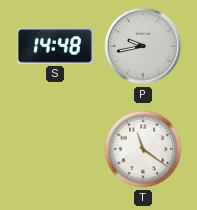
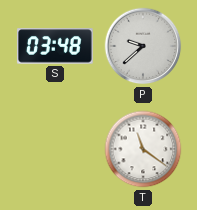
S: 14:48 -> 03:48
P: 9:43 -> 9:38
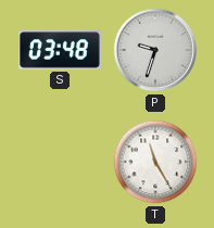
P: 9:38 -> 9:33
T: 11:21 -> 11:25
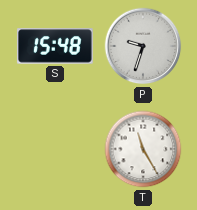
S: 03:48 -> 15:48
